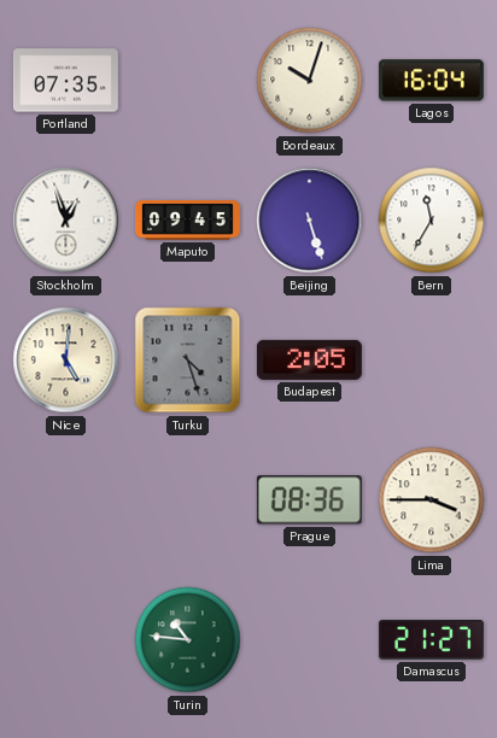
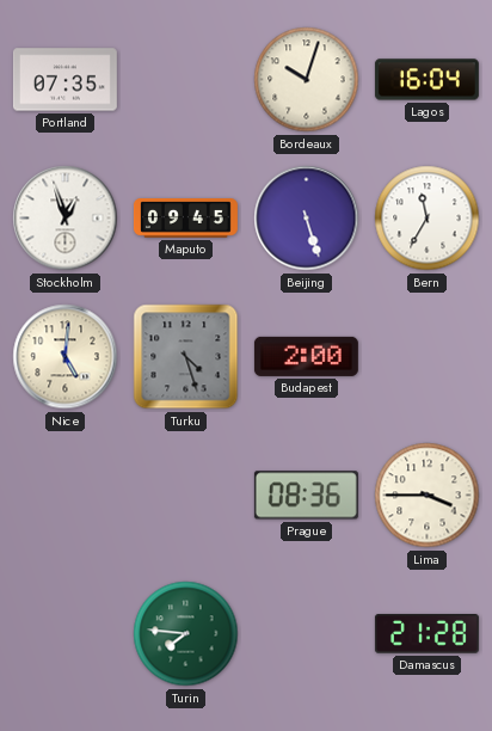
Budapest: 2:05 -> 2:00
Turin: 10:46 -> 7:46
Damascus: 21:27 -> 21:28
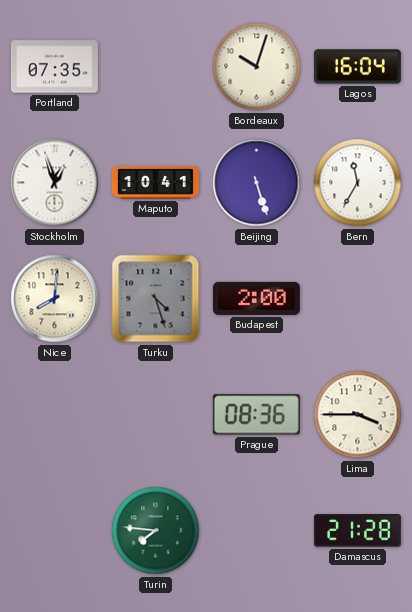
Maputo: 09:45 -> 10:41
Nice: 5:01 -> 8:01
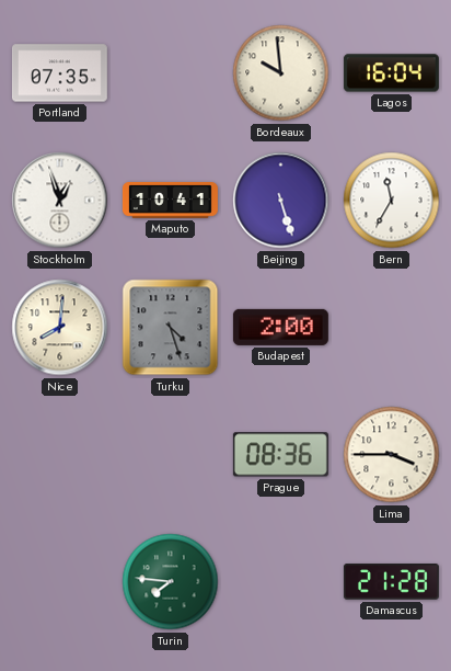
Bordeaux: 10:03 -> 9:59
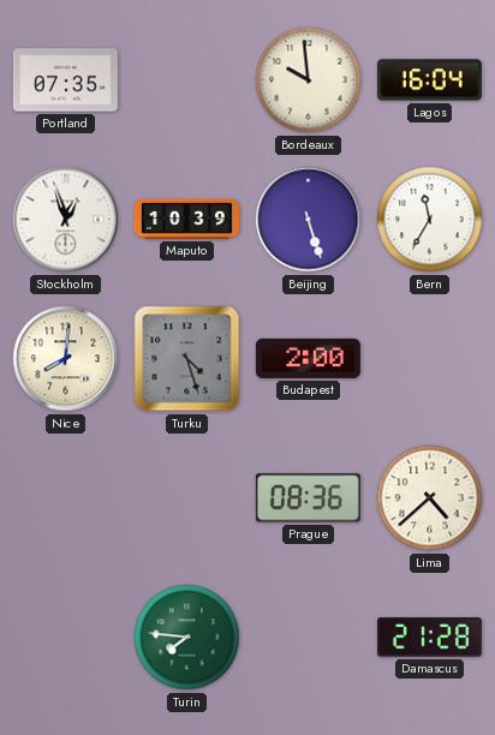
Maputo: 10:41 -> 10:39
Lima: 3:45 -> 4:38
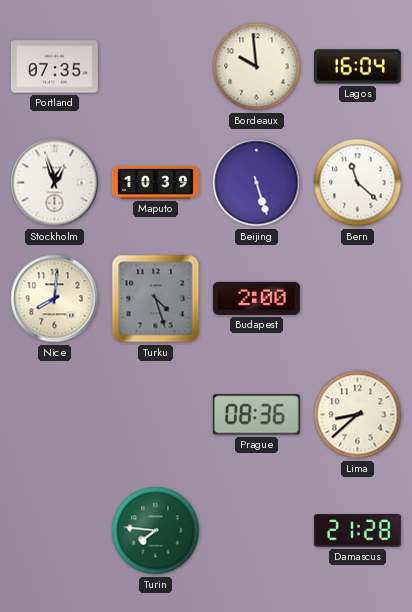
Bern: 11:35 -> 11:22
Lima: 4:38 -> 8:38
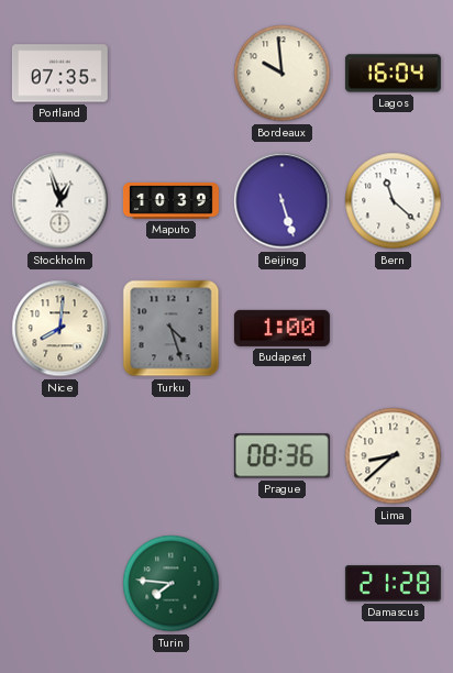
Budapest: 2:00 -> 1:00
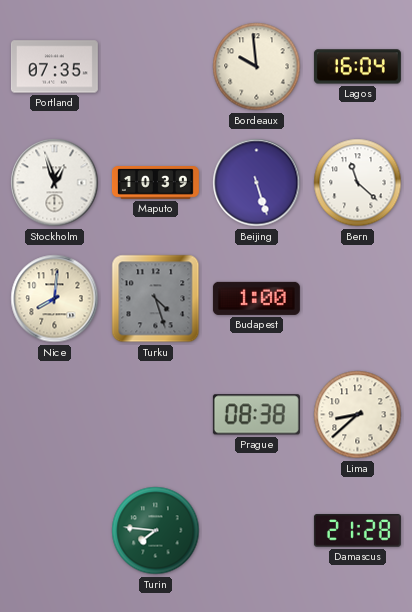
Prague: 08:36 -> 08:38
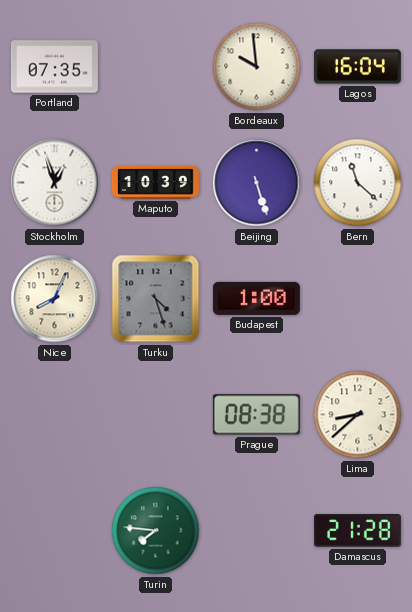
Nice: 8:01 -> 8:04
